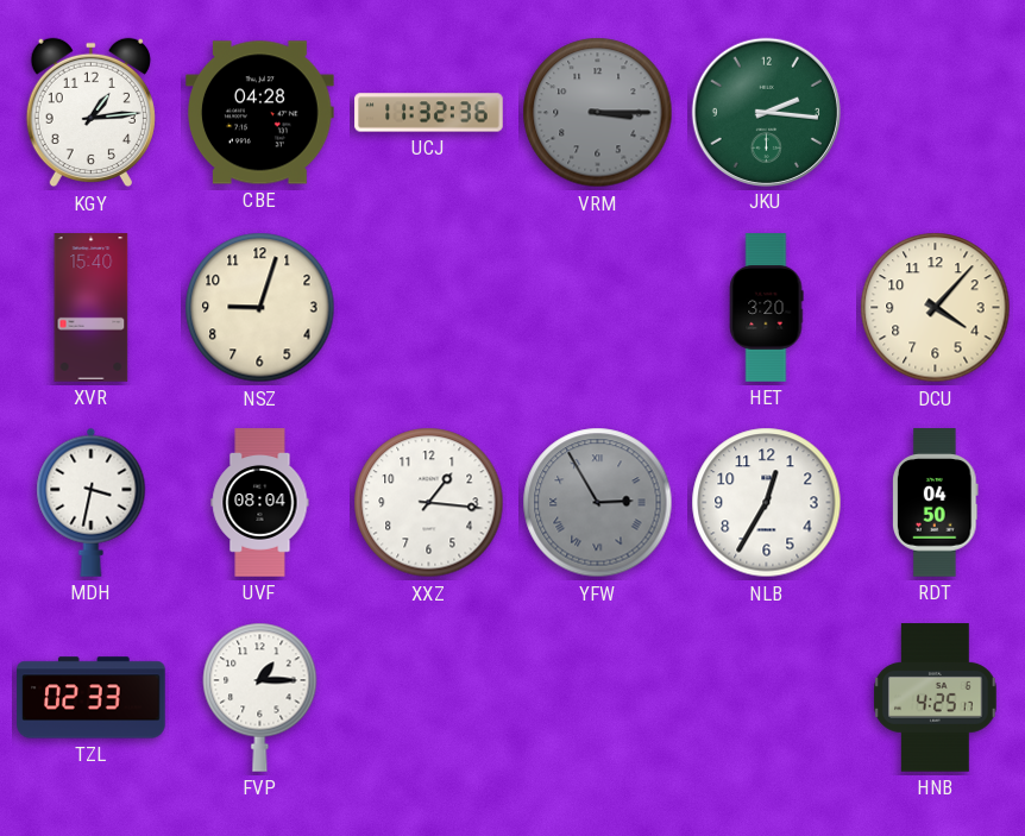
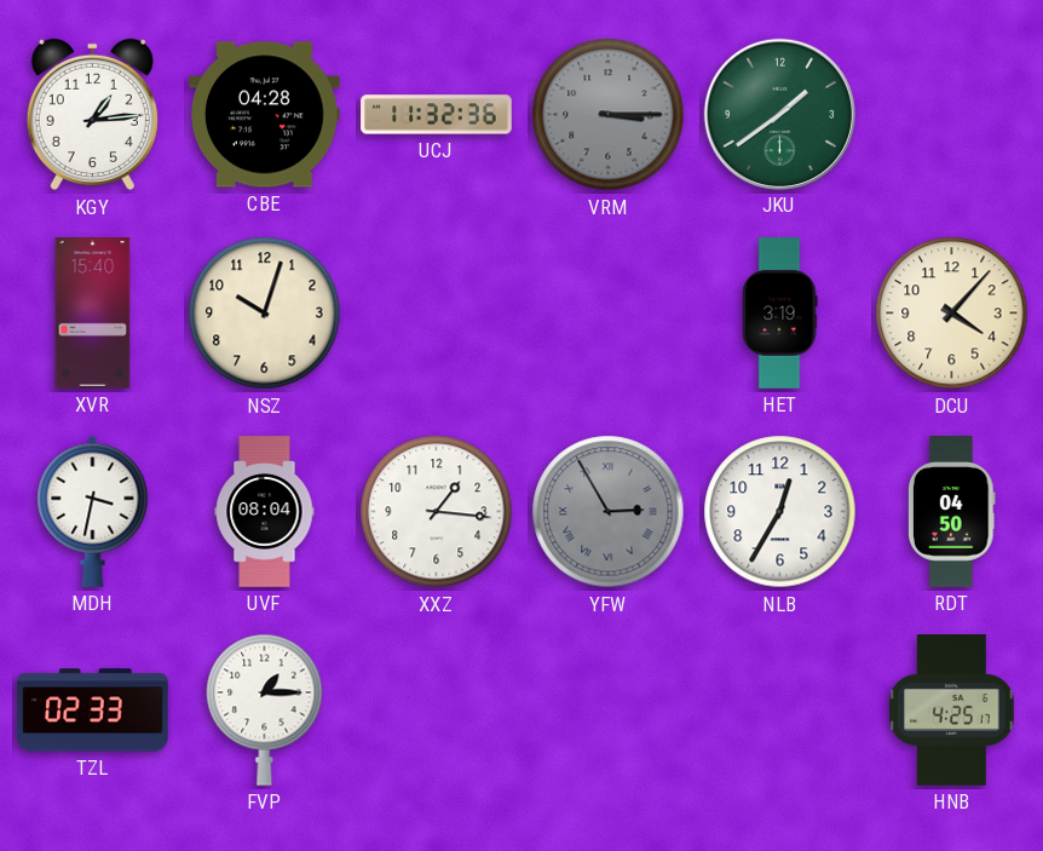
JKU: 2:16 -> 1:39
NSZ: 9:03 -> 10:03
HET: 3:20 -> 3:19
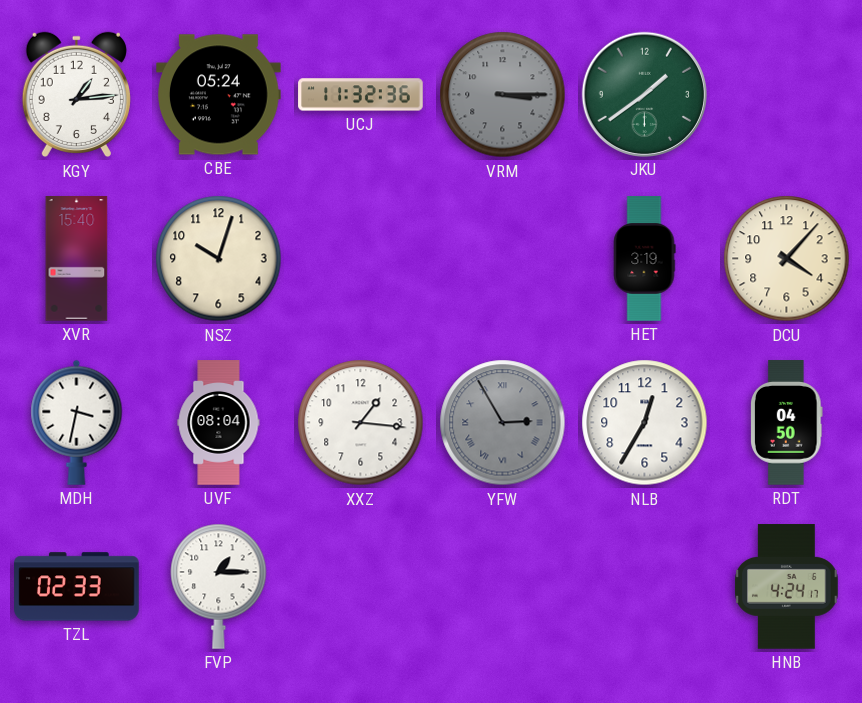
CBE: 04:28 -> 05:24
HNB: 4:25 -> 4:24
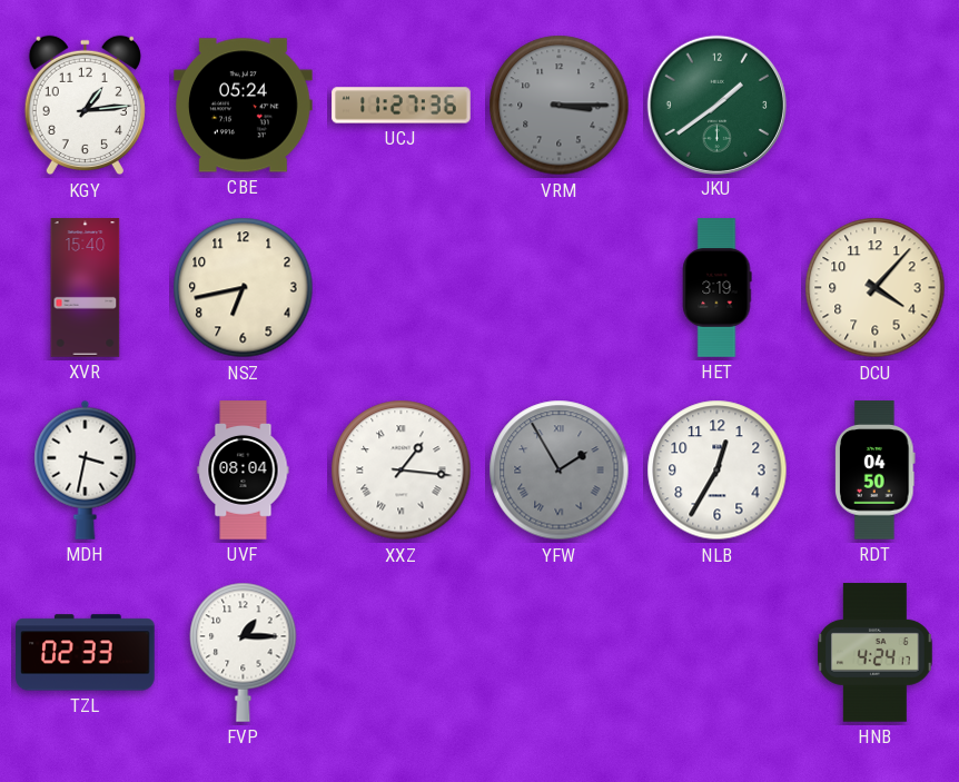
UCJ: 11:32 -> 11:27
NSZ: 10:03 -> 6:43
XXZ numerals: Arabic -> Roman
YFW: 2:55 -> 1:55
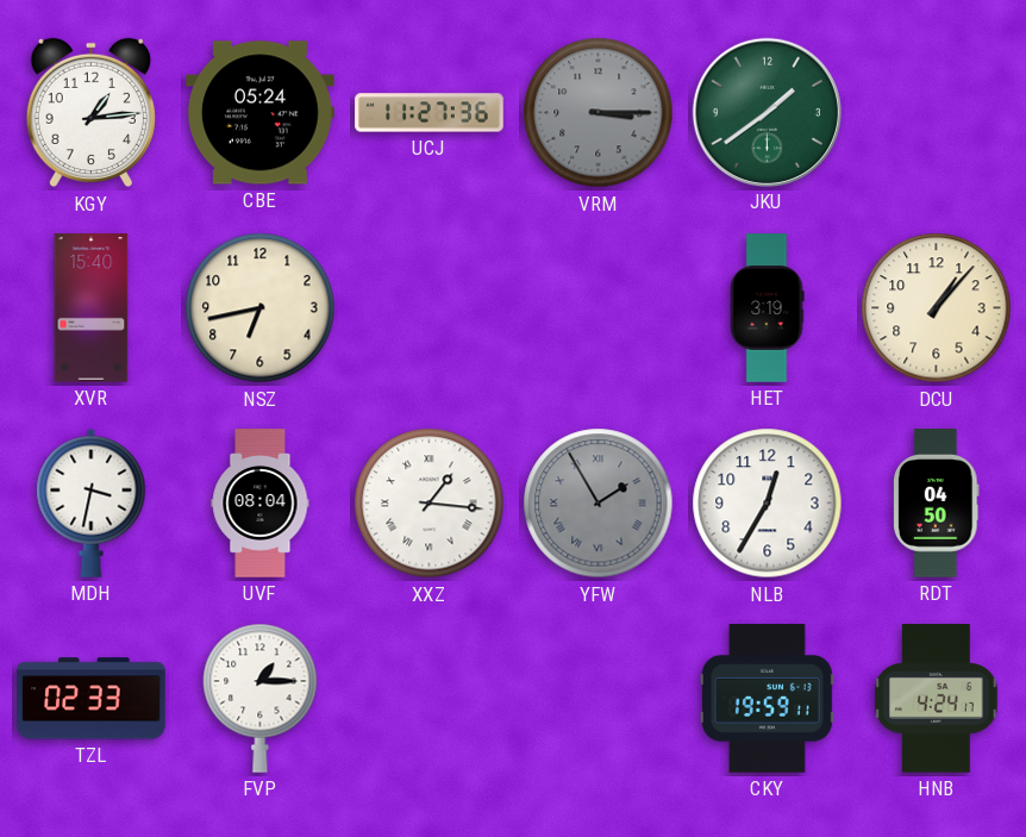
DCU: 4:07 -> 1:07
CKY: none -> 19:59
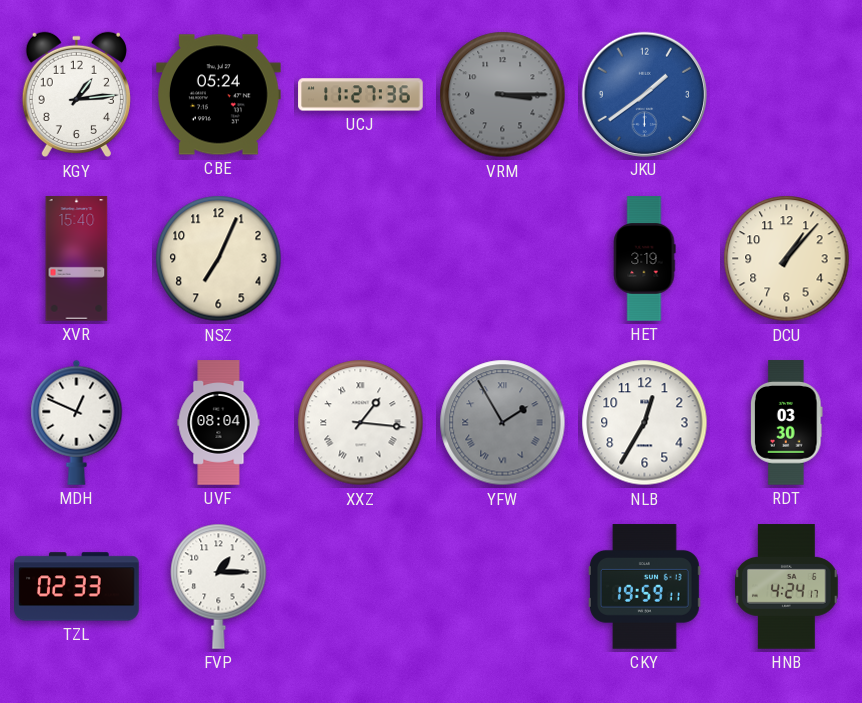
JKU dial: green -> blue
NSZ: 6:43 -> 7:04
MDH: 3:32 -> 12:49
RDT: 04:50 -> 03:30
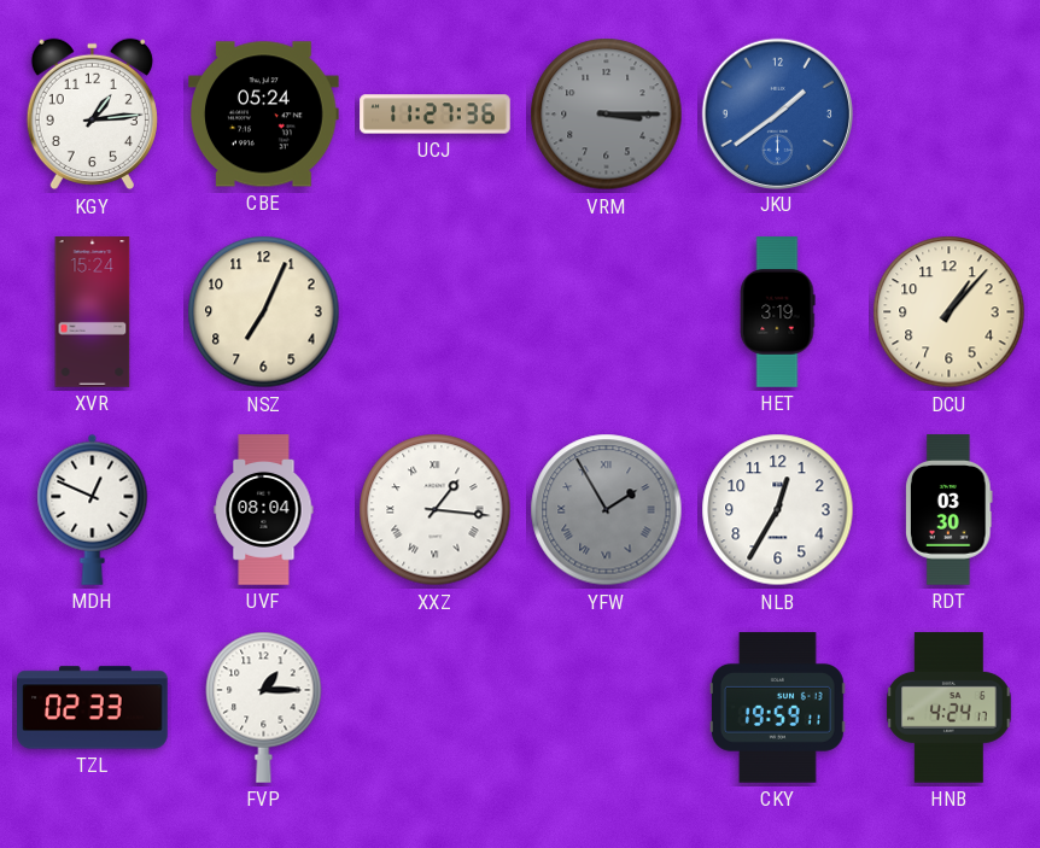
XVR: 15:40 -> 15:24
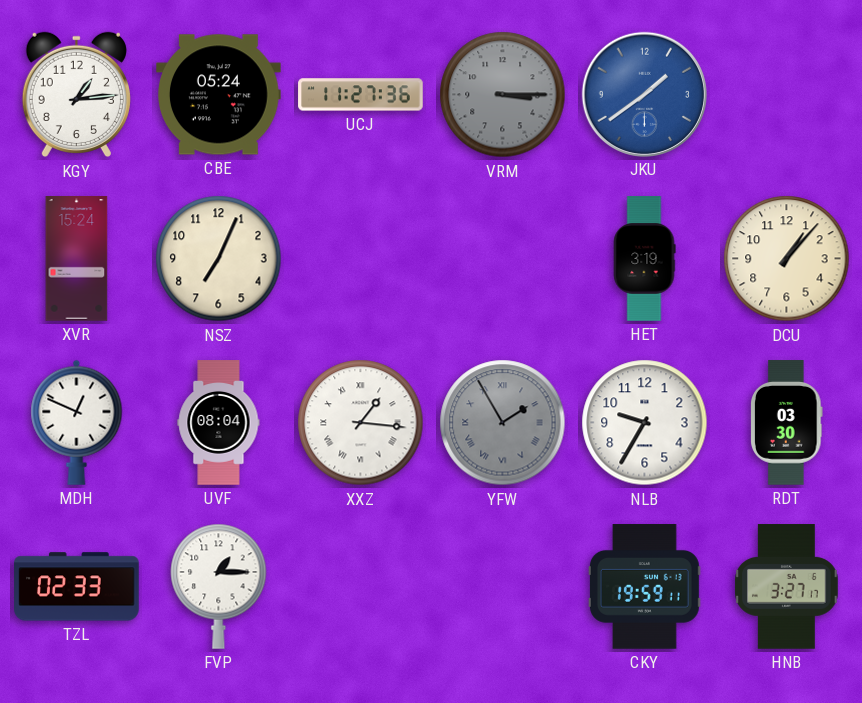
NLB: 12:35 -> 9:35
HNB: 4:24 -> 3:27
